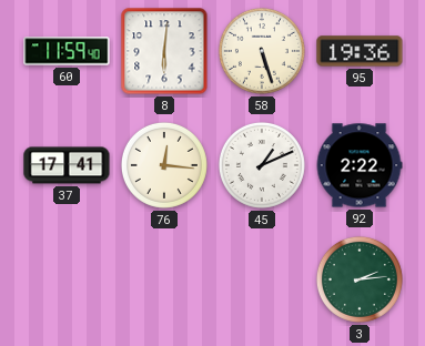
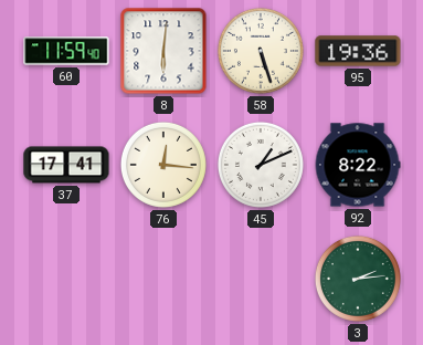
92: 2:22 -> 8:22
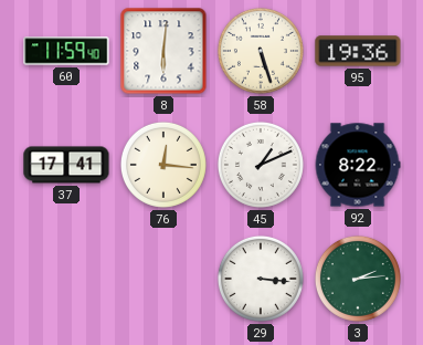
29: none -> 3:16
